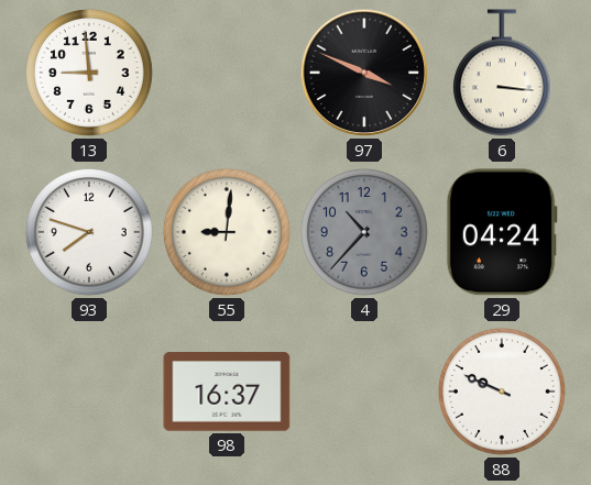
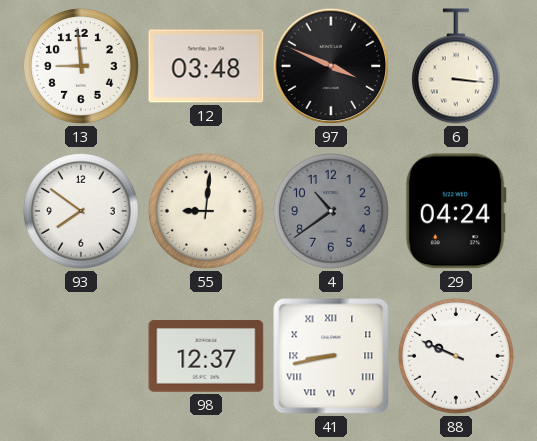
12: none -> 03:48
93: 7:48 -> 7:51
4: 10:37 -> 10:39
98: 16:37 -> 12:37
41: none -> 8:43
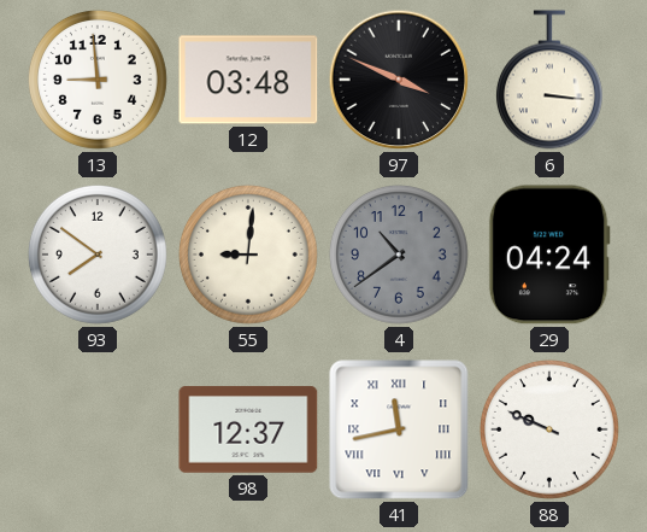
41: 8:43 -> 11:43
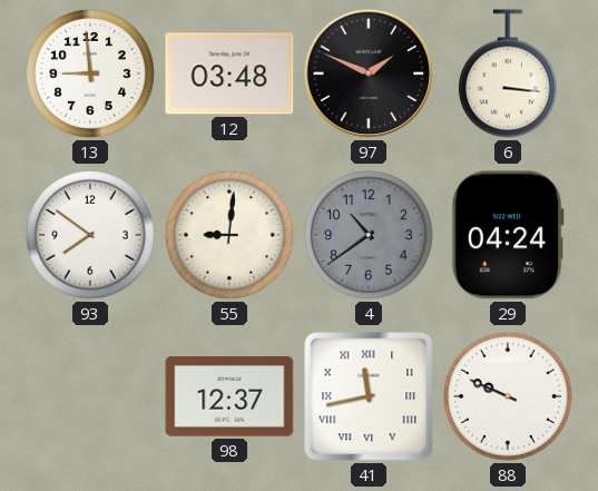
97: 3:49 -> 1:49
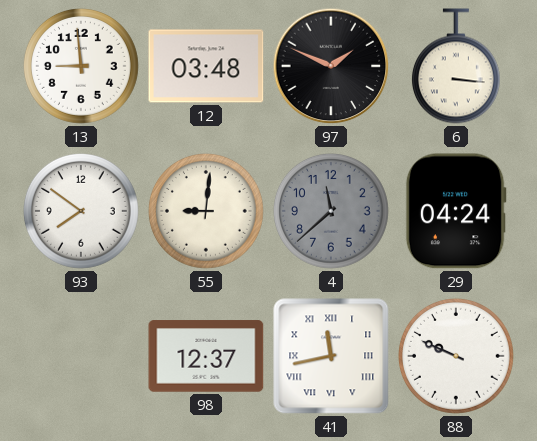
4: 10:39 -> 11:38
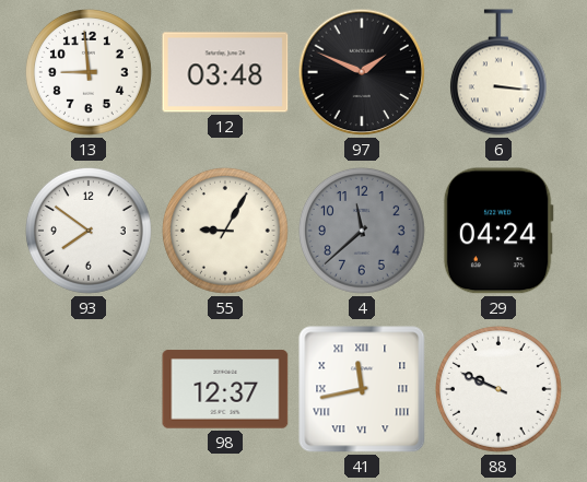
55: 9:01 -> 9:05
